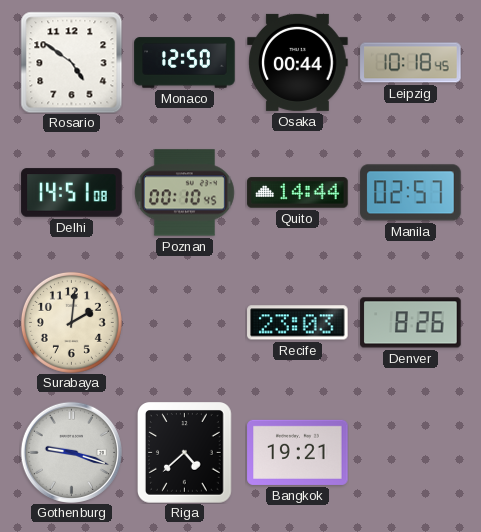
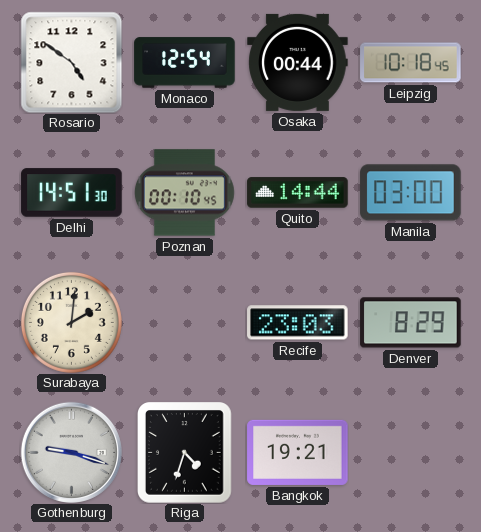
Monaco: 12:50 -> 12:54
Delhi: 14:51:08 -> 14:51:30
Manila: 02:57 -> 03:00
Denver: 8:26 -> 8:29
Riga: 4:38 -> 4:33
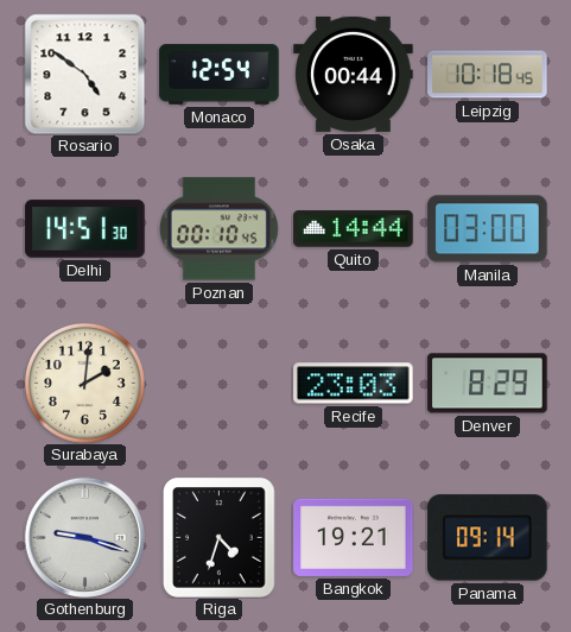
Panama: none -> 09:14
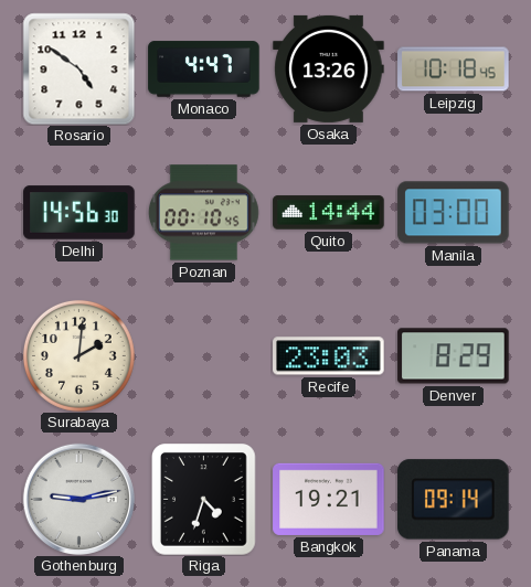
Monaco: 12:54 -> 4:47
Osaka: 00:44 -> 13:26
Delhi: 14:51 -> 14:56
Gothenburg: 9:18 -> 9:13
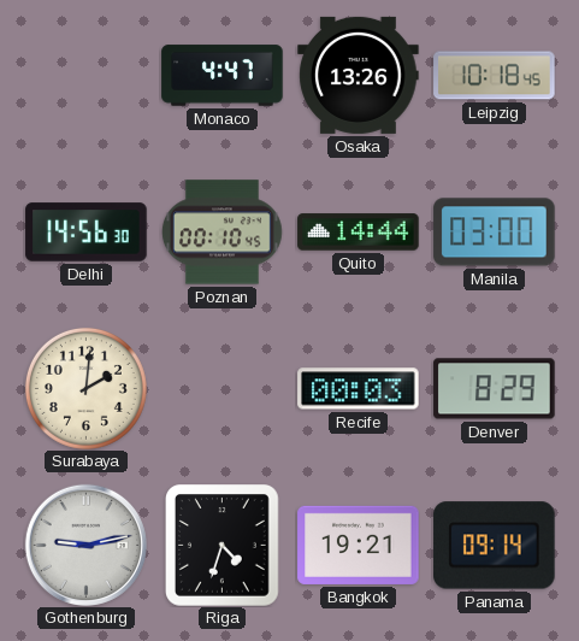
Rosario: 4:51 -> none
Recife: 23:03 -> 00:03
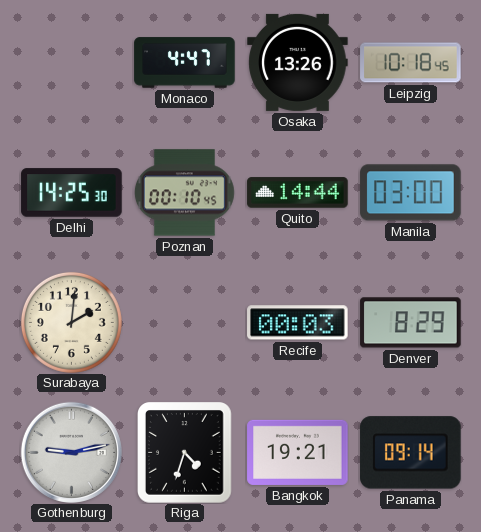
Delhi: 14:56 -> 14:25
